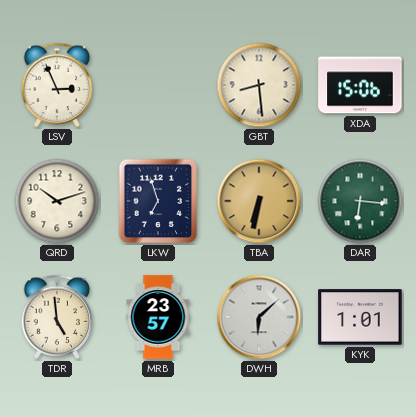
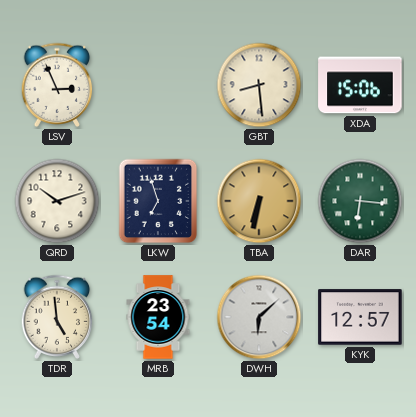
MRB: 23:57 -> 23:54
KYK: 1:01 -> 12:57
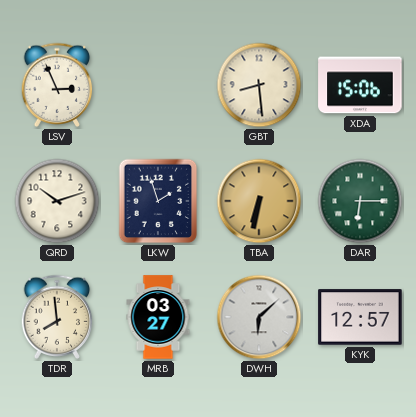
LKW: 6:57 -> 1:57
DAR: 6:16 -> 6:15
TDR: 4:59 -> 7:59
MRB: 23:54 -> 03:27
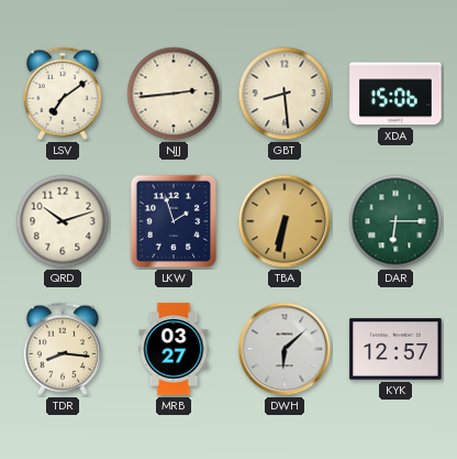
LSV: 2:56 -> 7:09
NJJ: none -> 2:44
TDR: 7:59 -> 8:16
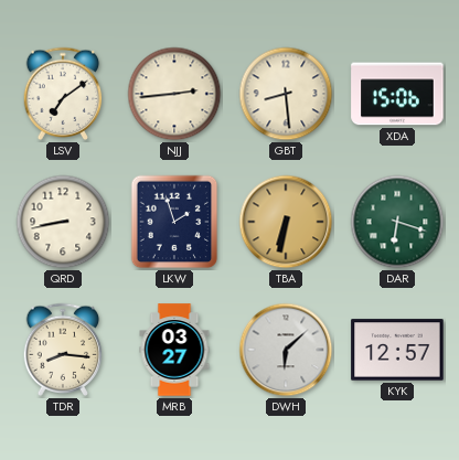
QRD: 10:12 -> 8:43
DAR: 6:15 -> 6:18
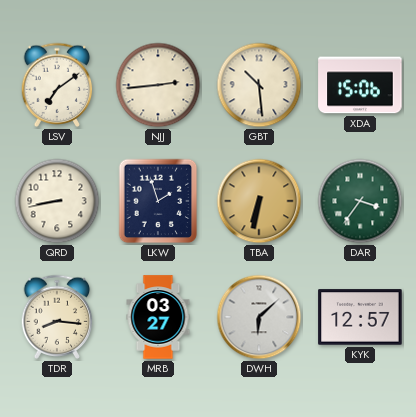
GBT: 8:29 -> 10:29
DAR: 6:18 -> 3:36
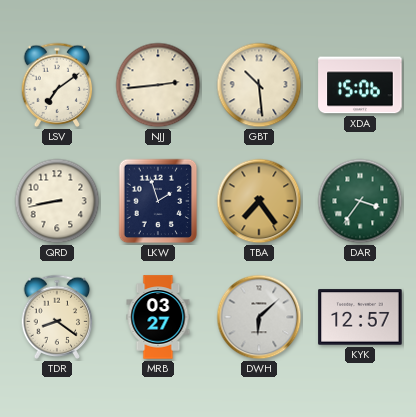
TBA: 6:32 -> 7:24
TDR: 8:16 -> 8:21
